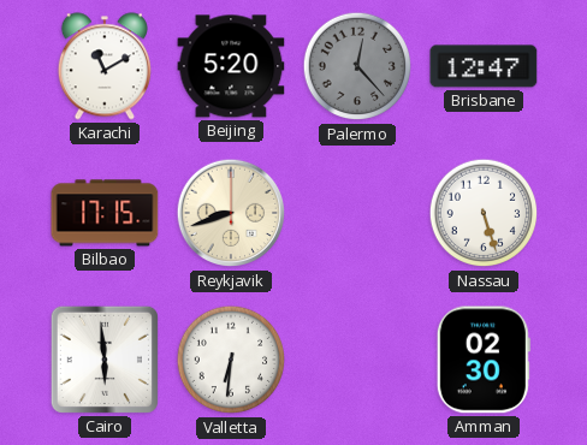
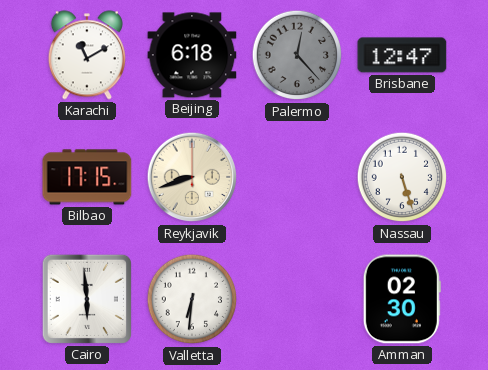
Beijing: 5:20 -> 6:18
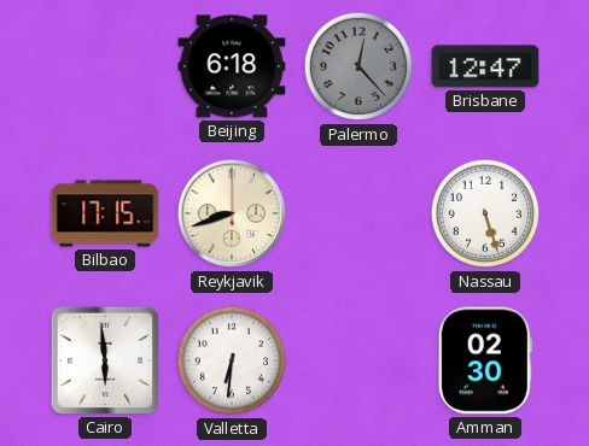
Karachi: 11:10 -> none
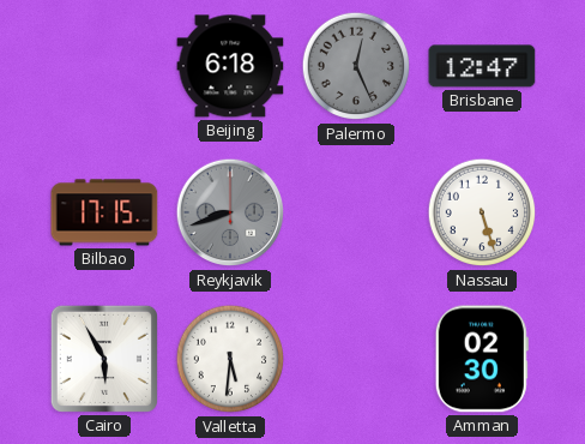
Palermo: 12:23 -> 12:26
Reykjavik dial: cream -> grey
Cairo: 5:59 -> 5:55
Valletta: 6:31 -> 5:31
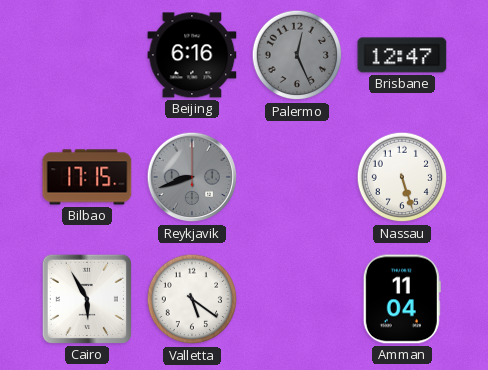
Beijing: 6:18 -> 6:16
Valletta: 5:31 -> 5:21
Amman: 02:30 -> 11:04
